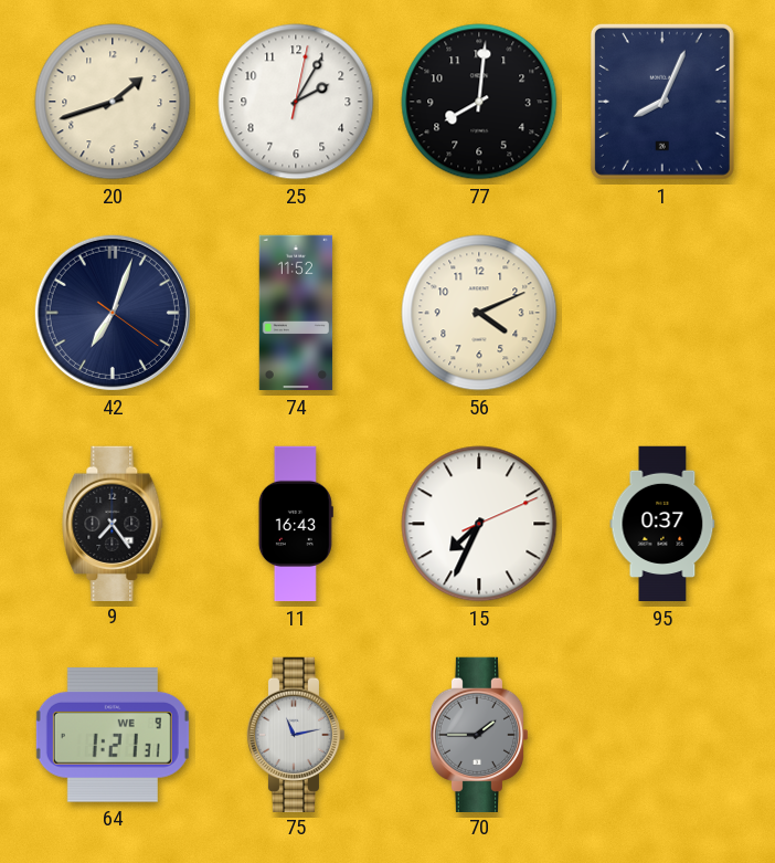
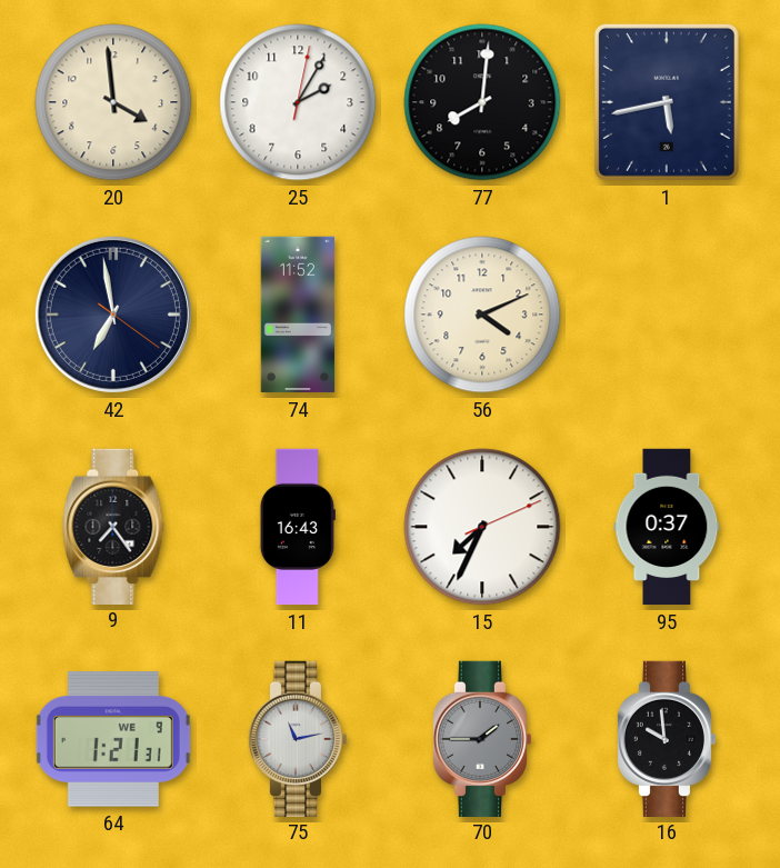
20: 1:42 -> 3:59
1: 8:04 -> 5:43
42: 7:03 -> 6:58
16: none -> 9:59
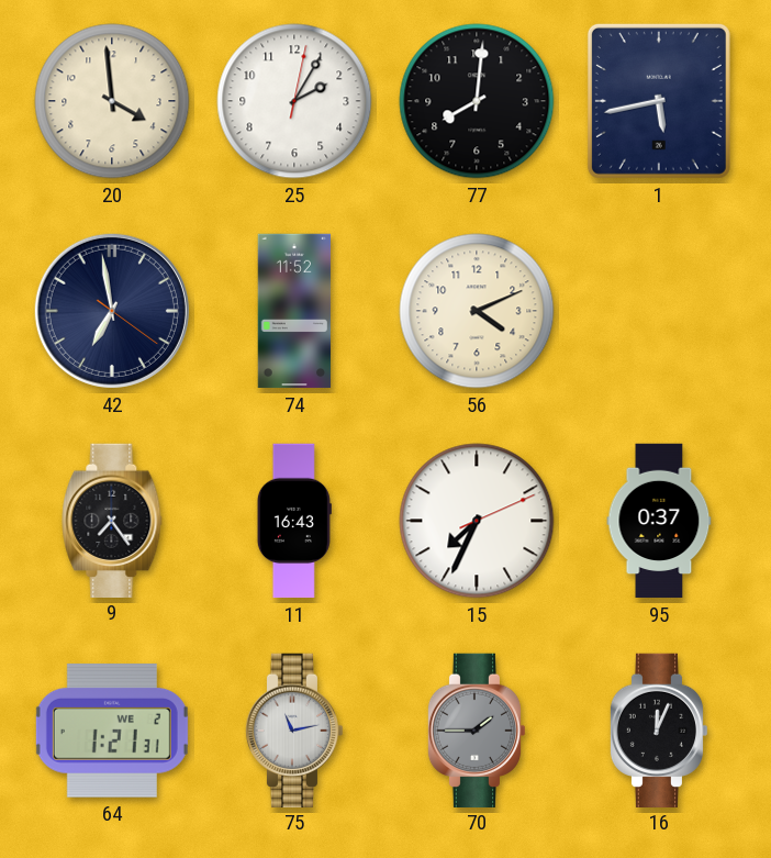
64 date: WE 9 -> WE 2
16: 9:59 -> 12:04
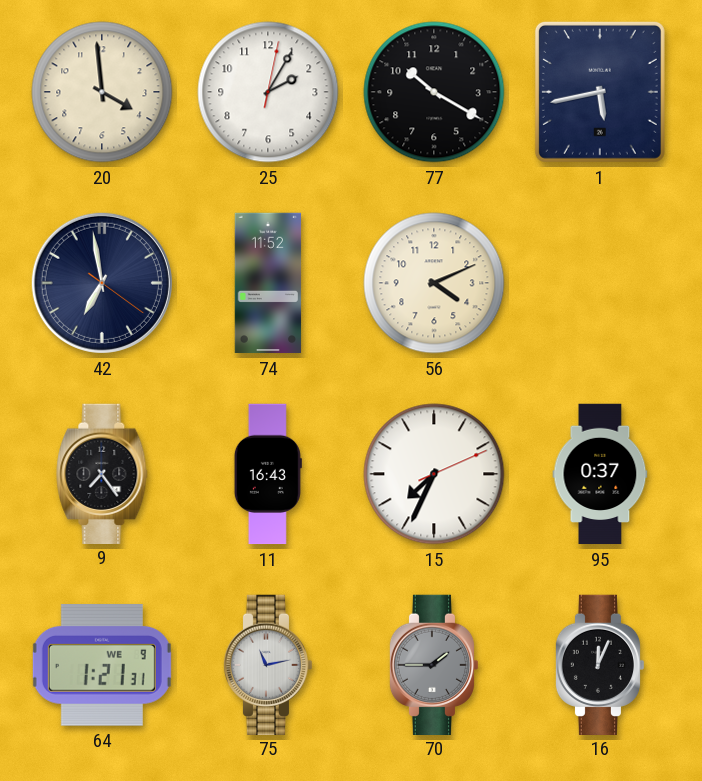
77: 8:01 -> 10:20
64 date: WE 2 -> WE 9
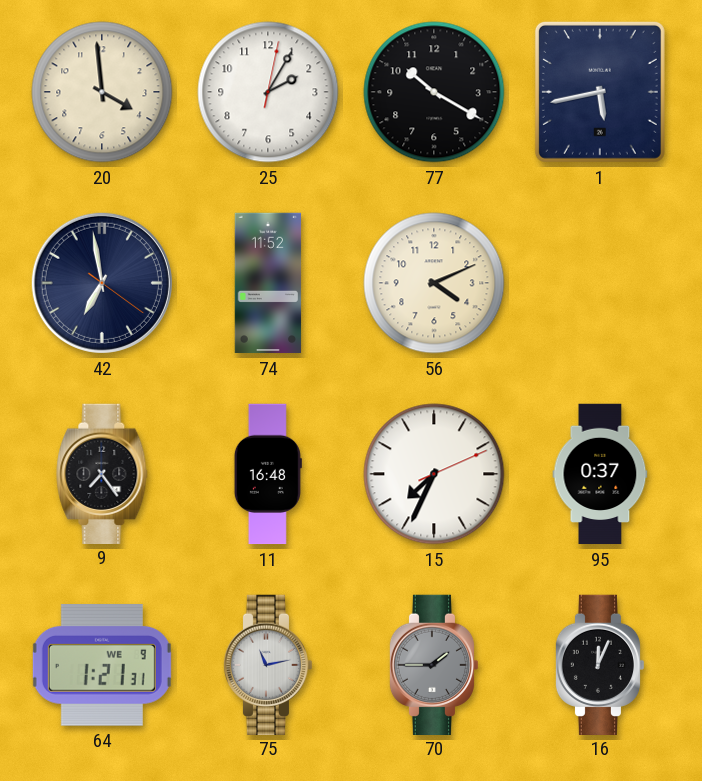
11: 16:43 -> 16:48
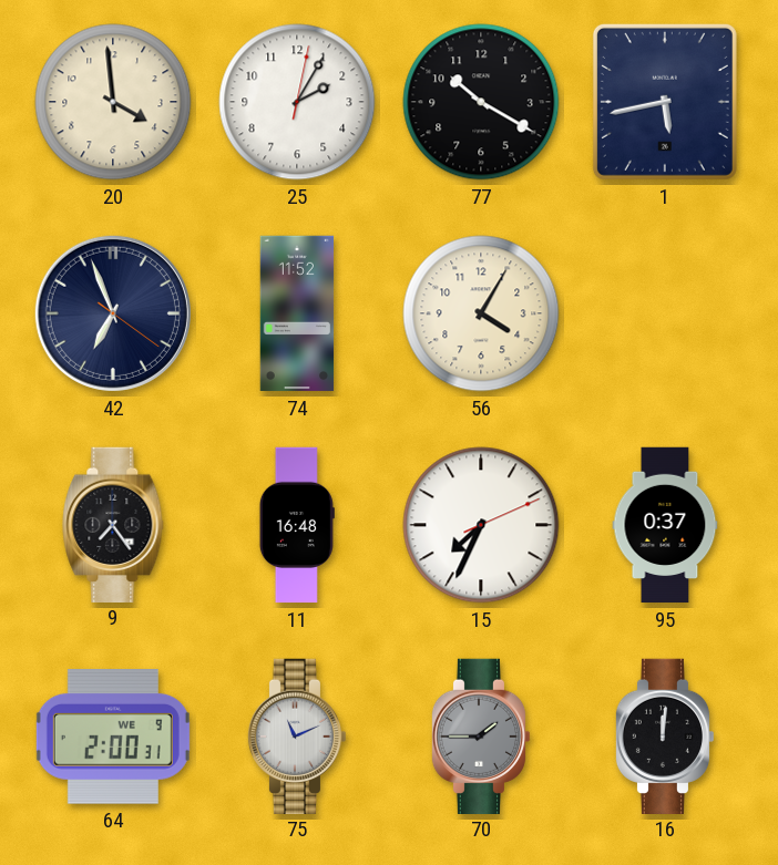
42: 6:58 -> 6:56
56: 4:11 -> 4:05
64: 1:21 -> 2:00
75: 11:13 -> 11:11
16: 12:04 -> 12:01
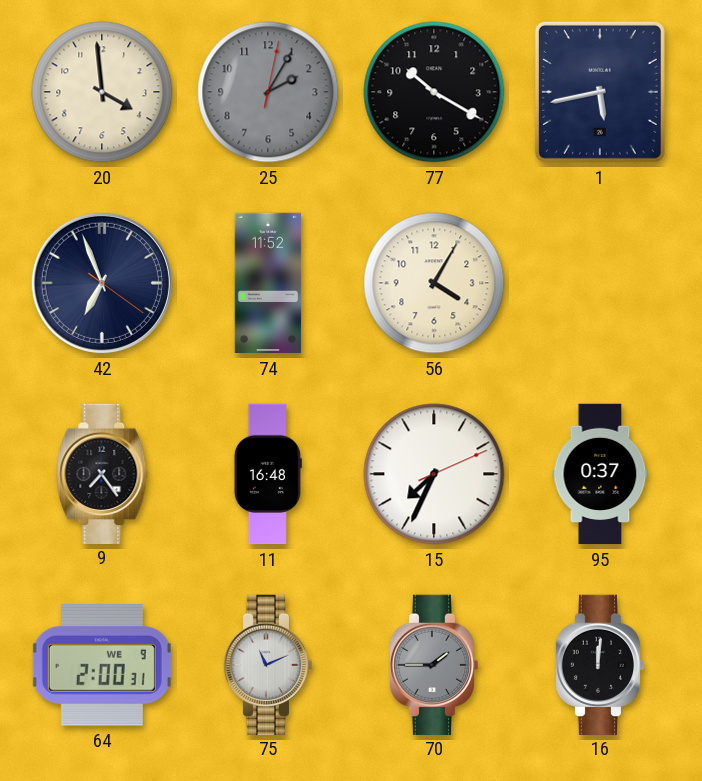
25 dial: white -> grey
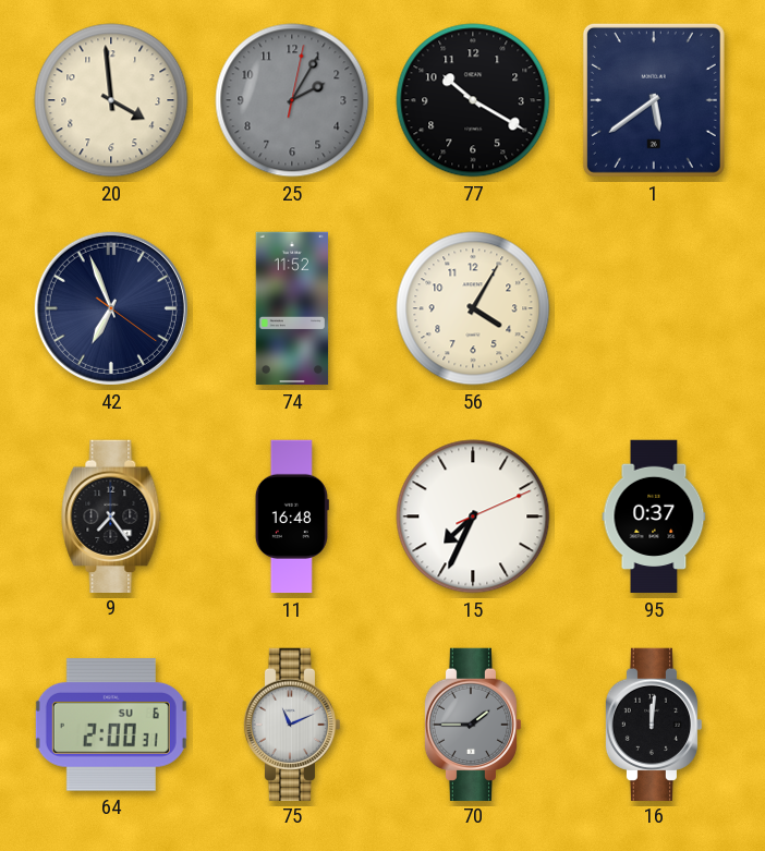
1: 5:43 -> 5:39
64 date: WE 9 -> SU 6
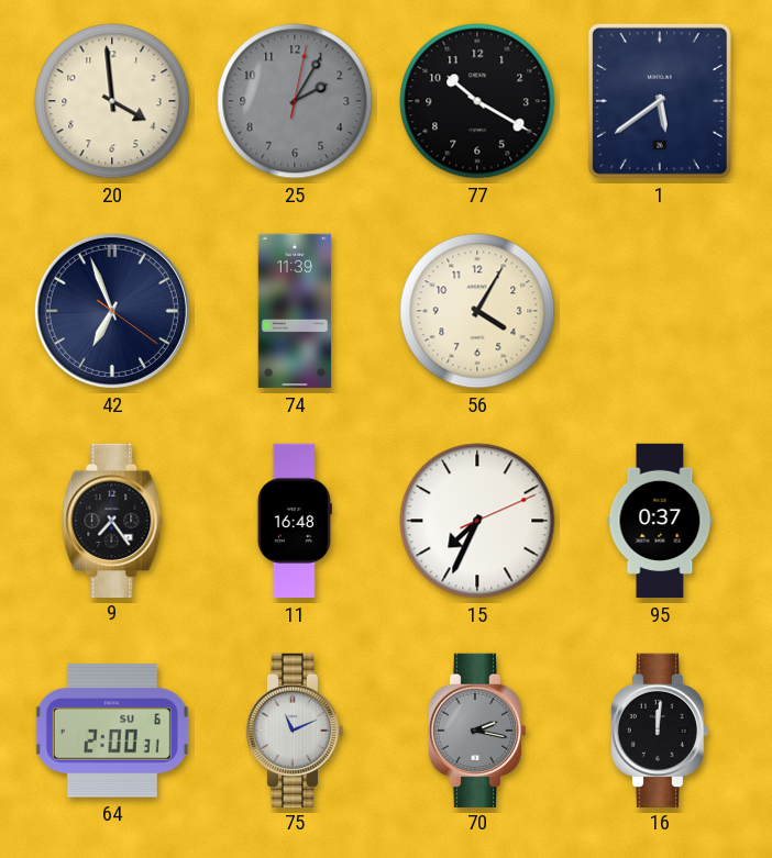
74: 11:52 -> 11:39
70: 1:45 -> 2:17
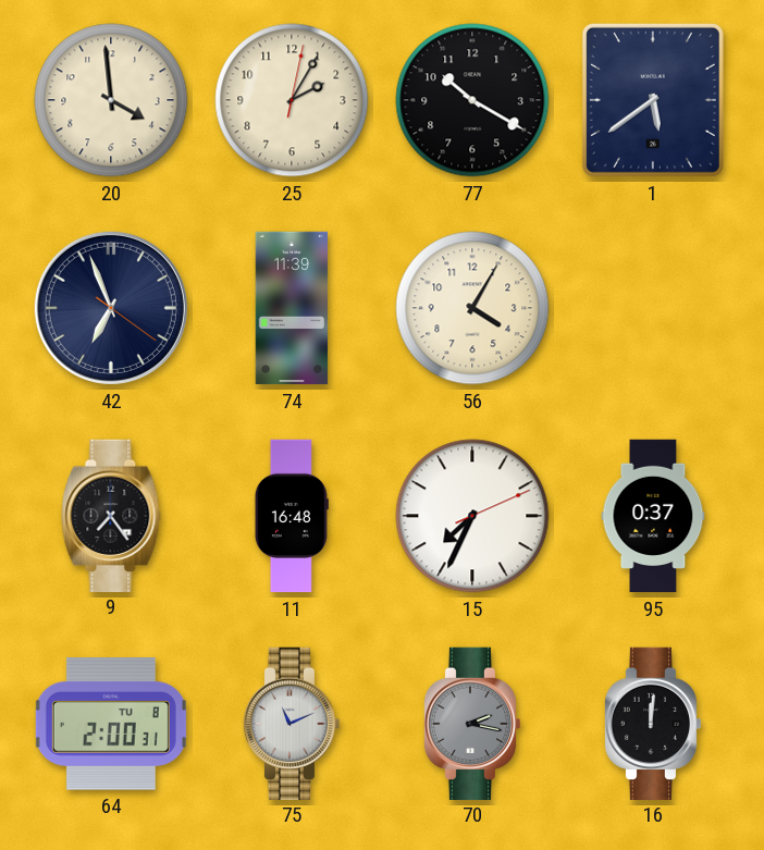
25 dial: grey -> cream
64 date: SU 6 -> TU 8
